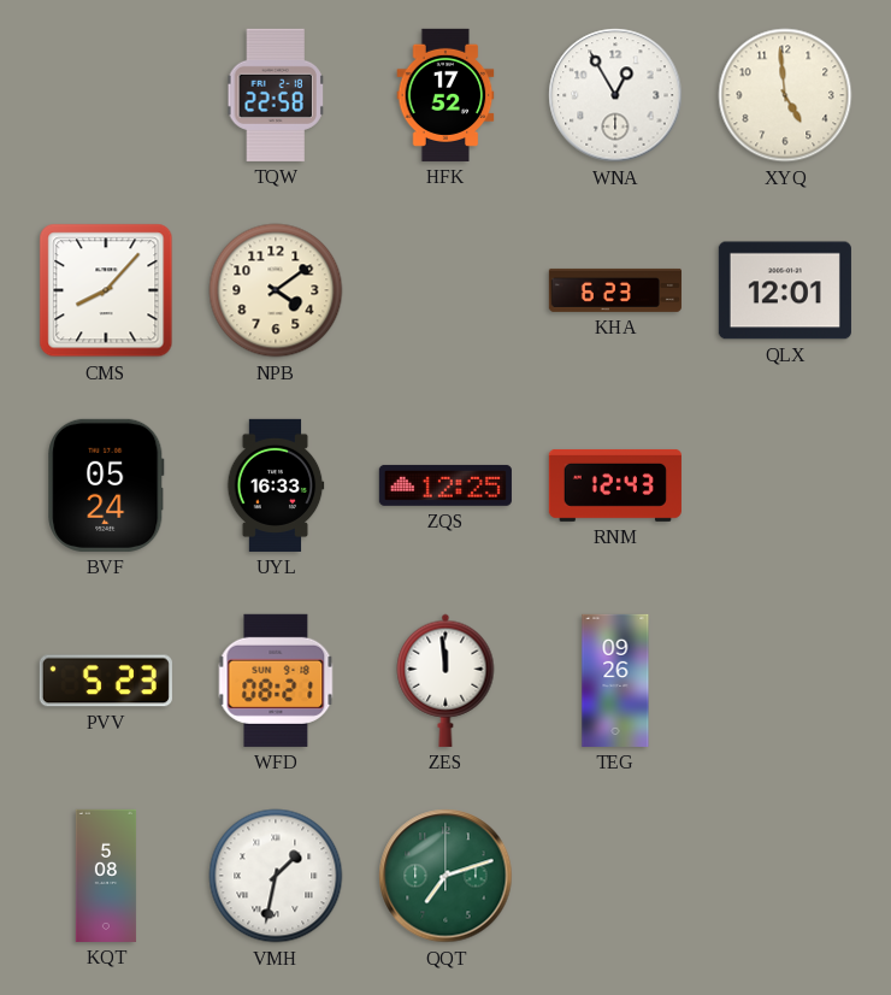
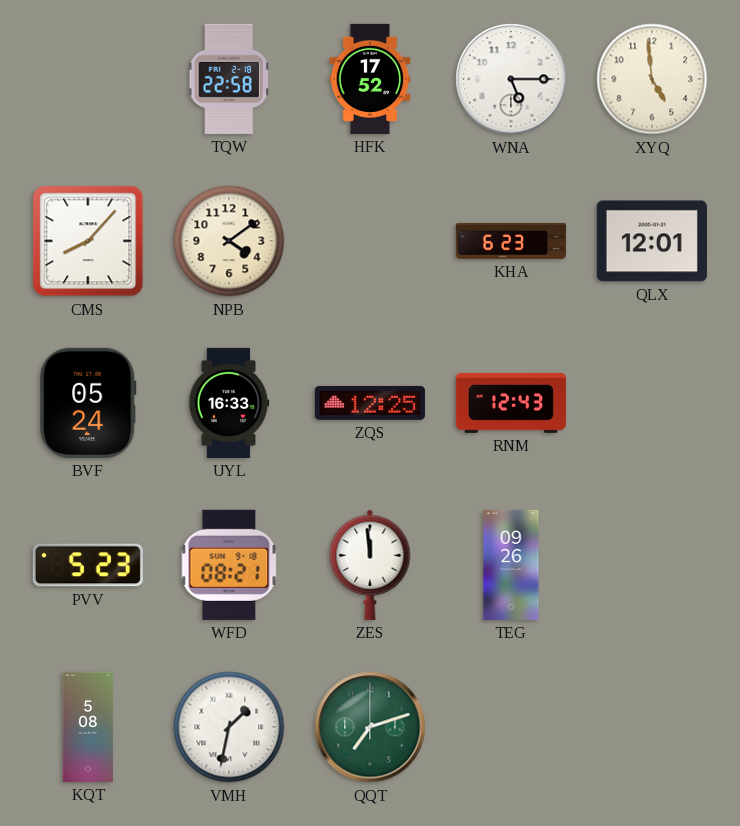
WNA: 12:55 -> 5:15
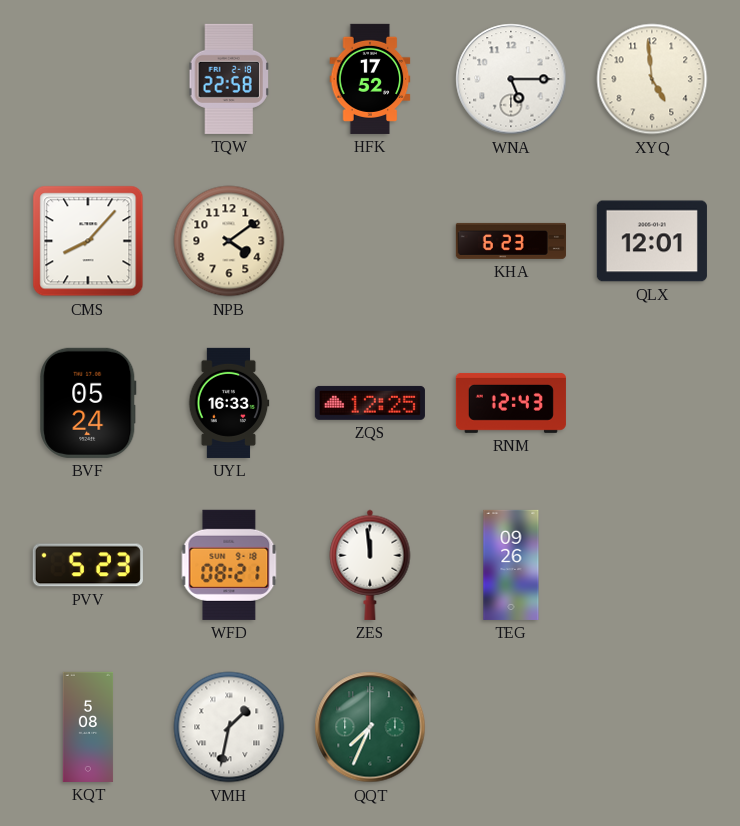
QQT: 7:12 -> 7:34
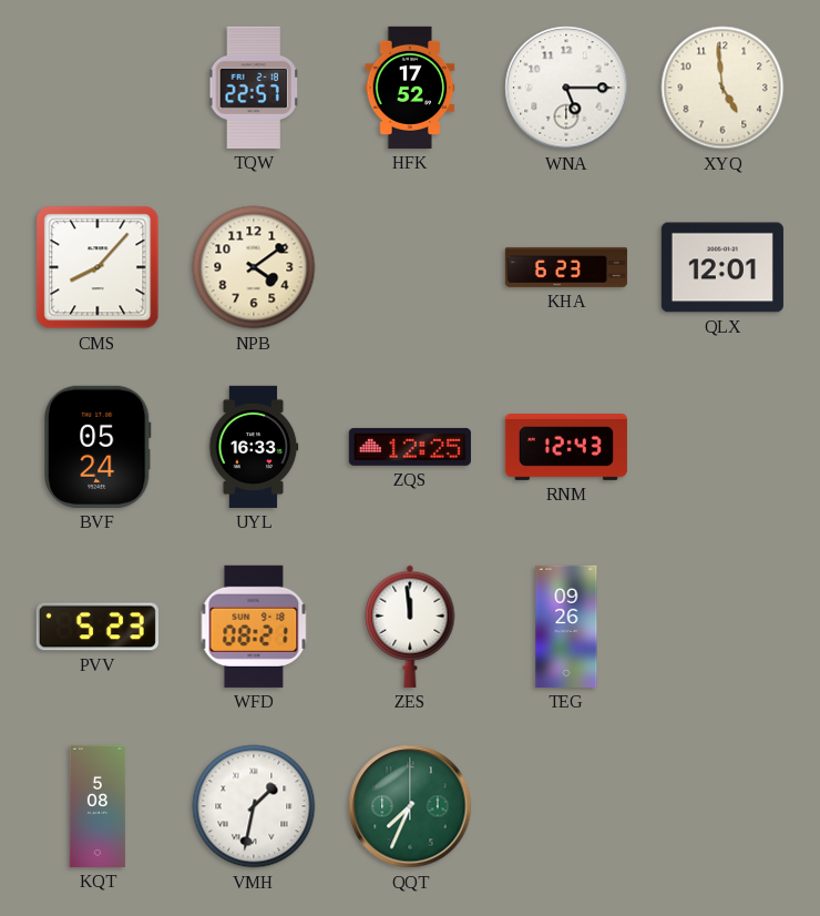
TQW: 22:58 -> 22:57
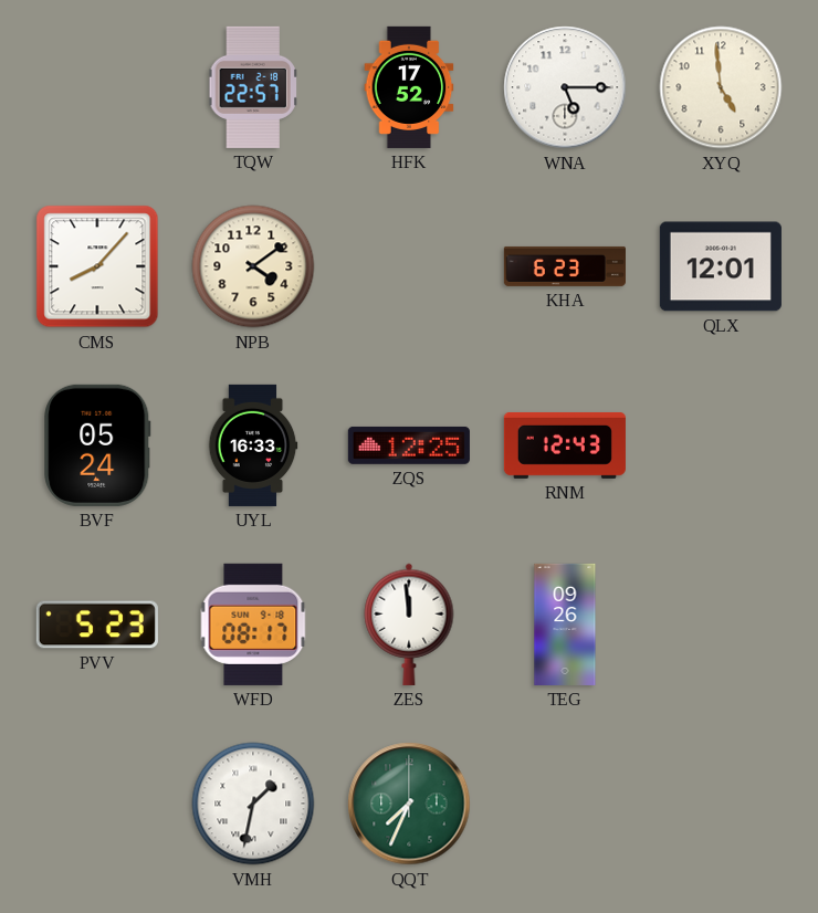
WFD: 08:21 -> 08:17
KQT: 5:08 -> none
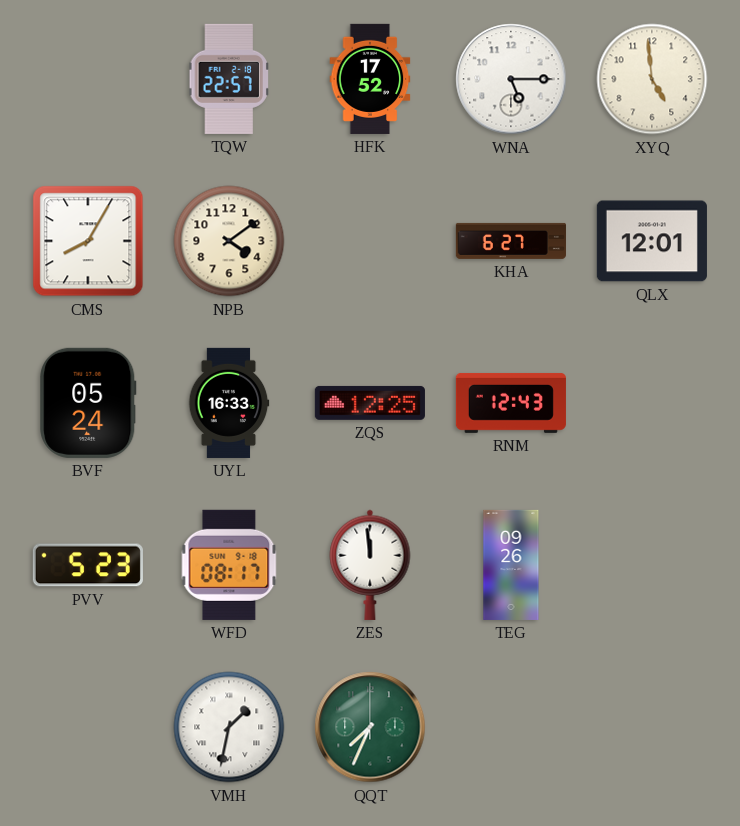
CMS: 8:07 -> 8:05
KHA: 6:23 -> 6:27
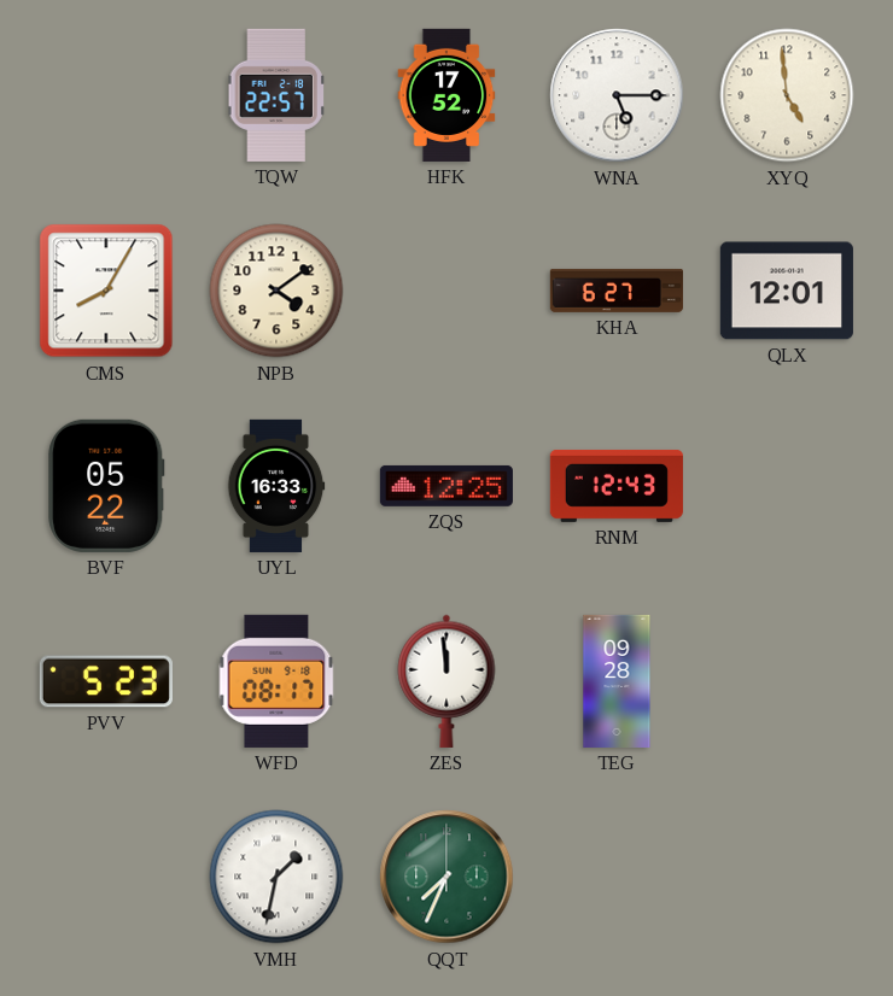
BVF: 05:24 -> 05:22
TEG: 09:26 -> 09:28
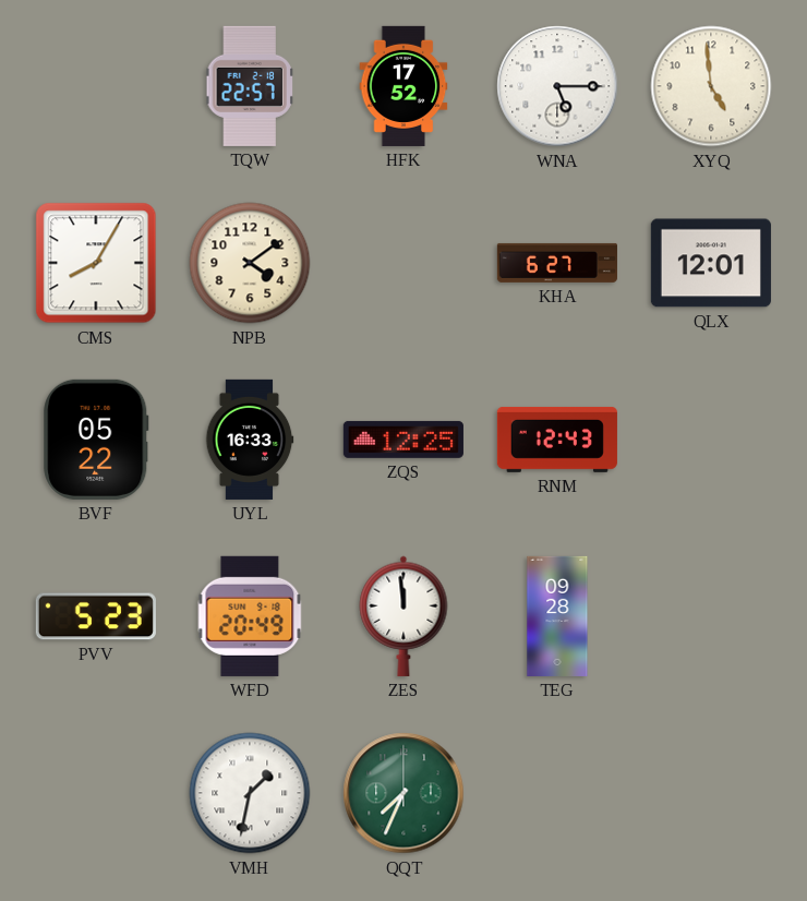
WFD: 08:17 -> 20:49
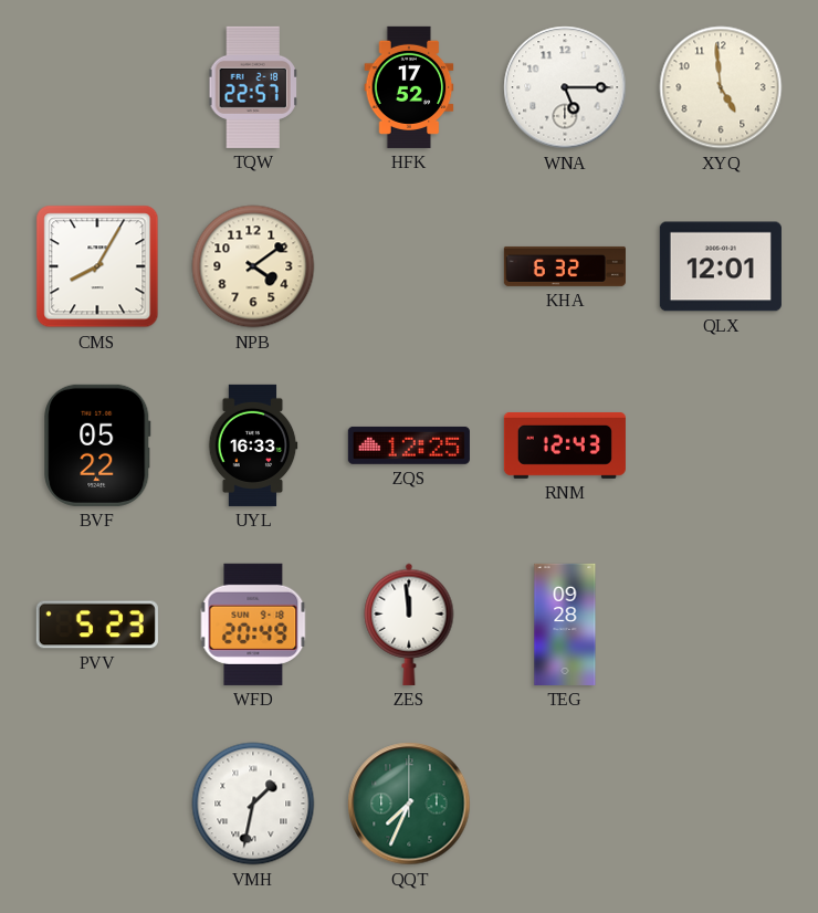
KHA: 6:27 -> 6:32
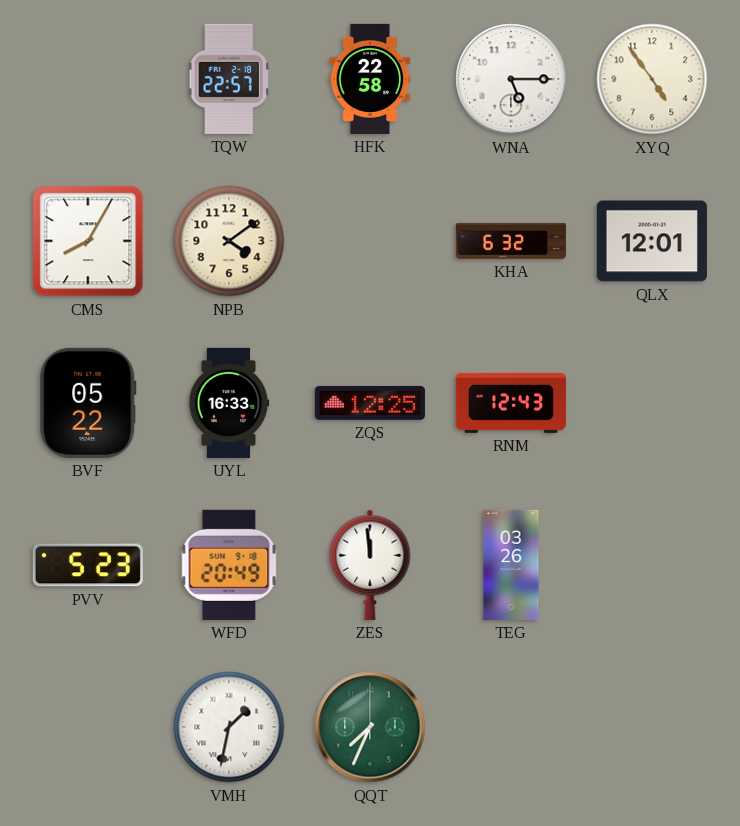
HFK: 17:52 -> 22:58
XYQ: 4:59 -> 4:54
TEG: 09:28 -> 03:26
